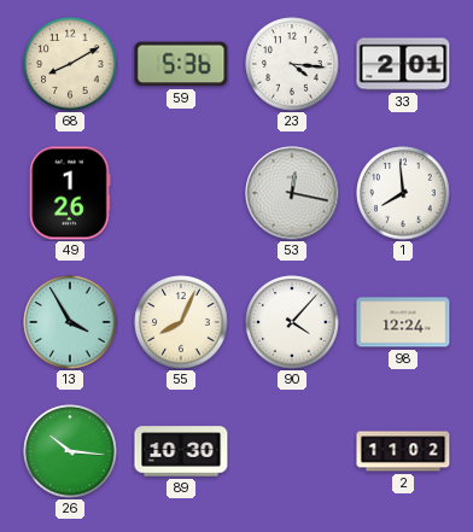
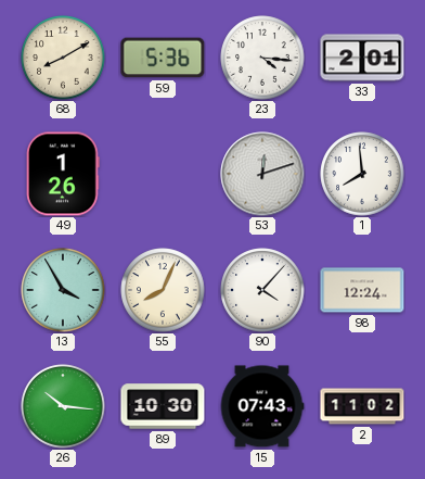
53: 12:17 -> 12:12
15: none -> 07:43
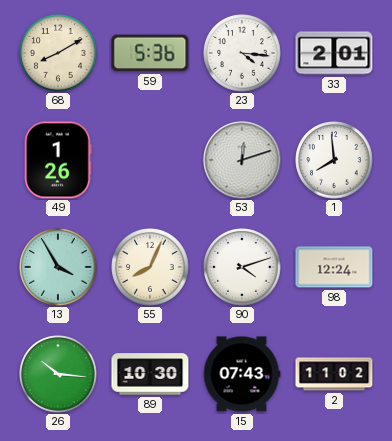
90: 4:07 -> 4:12
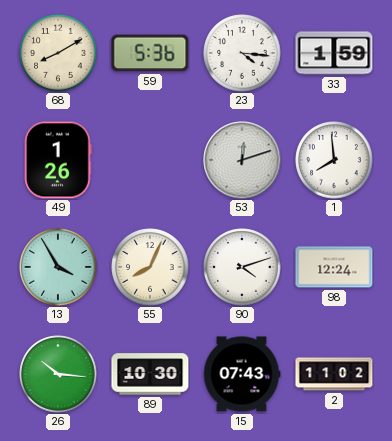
33: 2:01 -> 1:59
